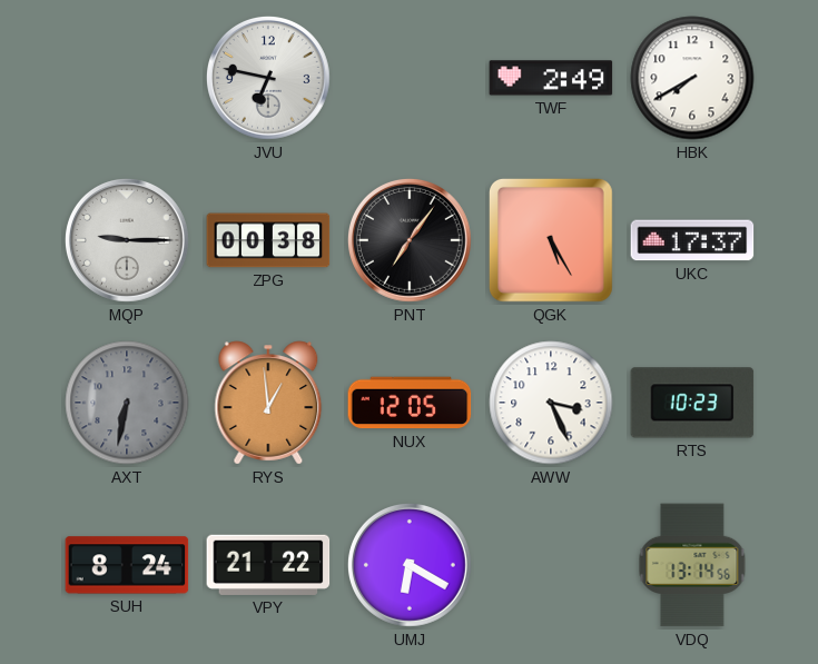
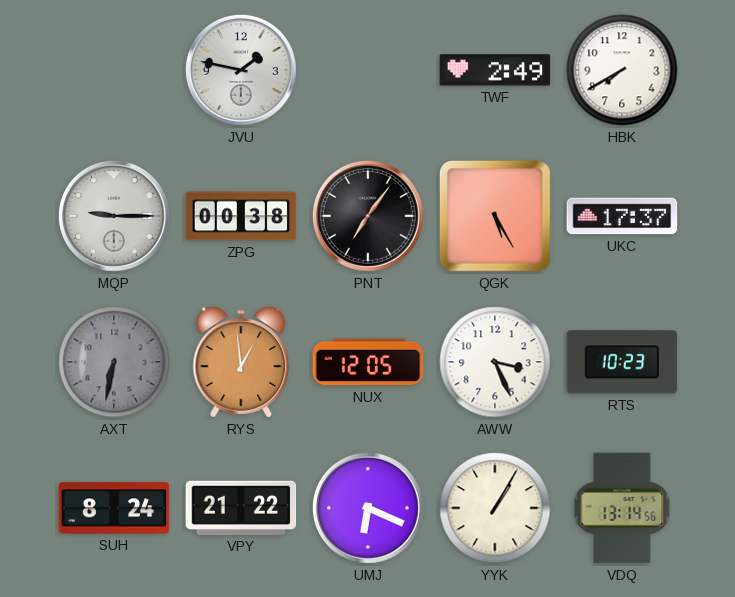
JVU: 6:47 -> 1:47
UMJ: 6:20 -> 6:19
YYK: none -> 1:05
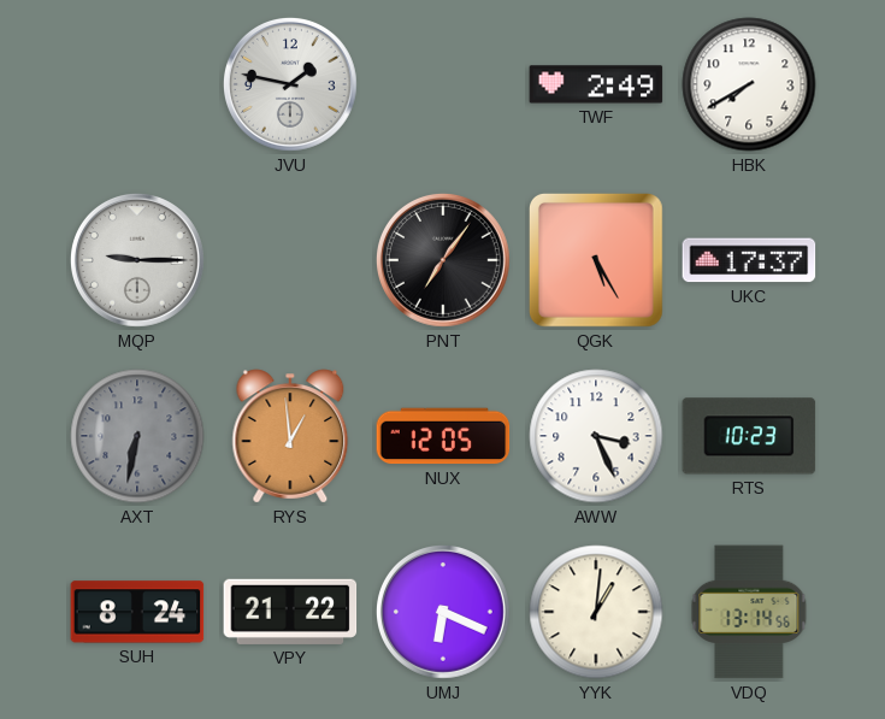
ZPG: 00:38 -> none
YYK: 1:05 -> 1:01
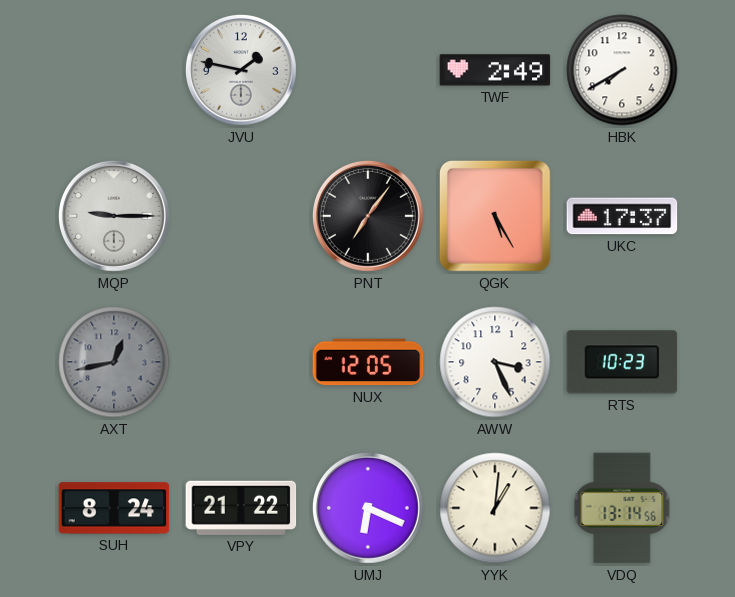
AXT: 6:32 -> 12:43
RYS: 12:59 -> none
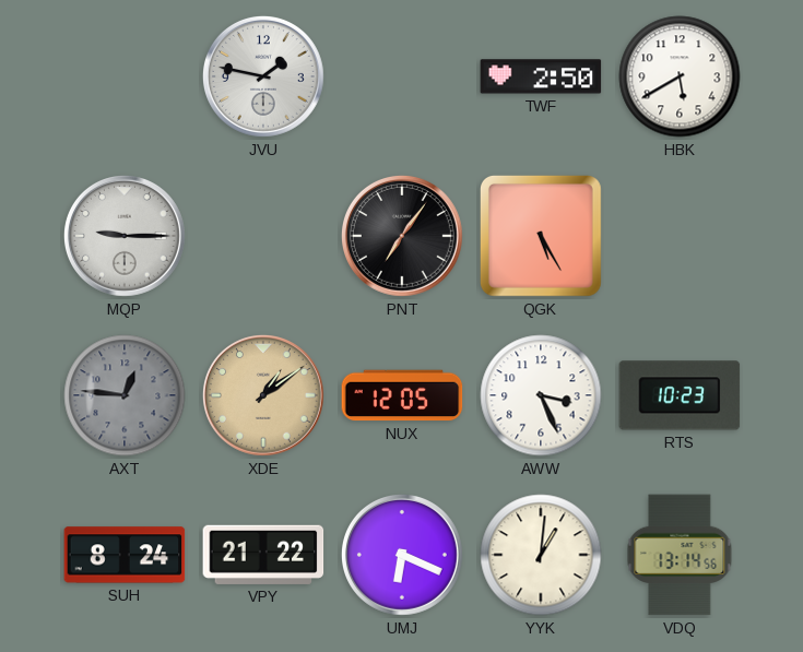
TWF: 2:49 -> 2:50
HBK: 7:40 -> 5:40
UKC: 17:37 -> none
AXT: 12:43 -> 12:46
XDE: none -> 1:09
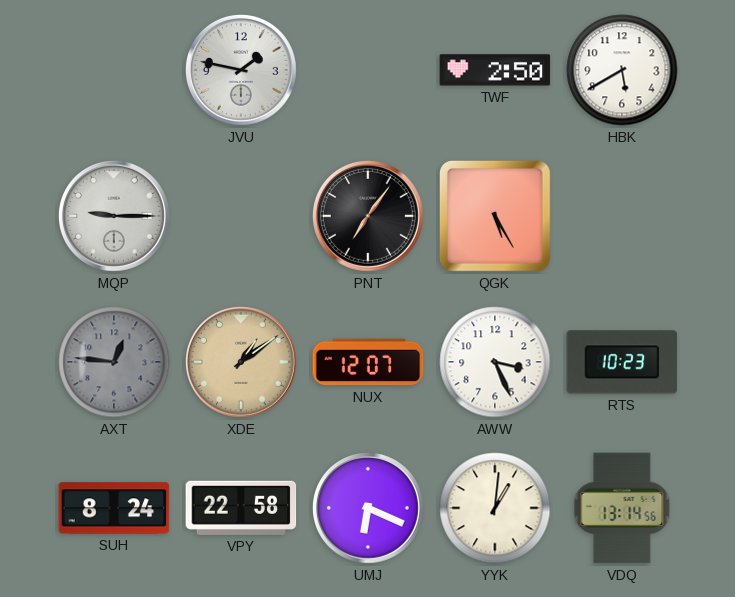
NUX: 12:05 -> 12:07
VPY: 21:22 -> 22:58
